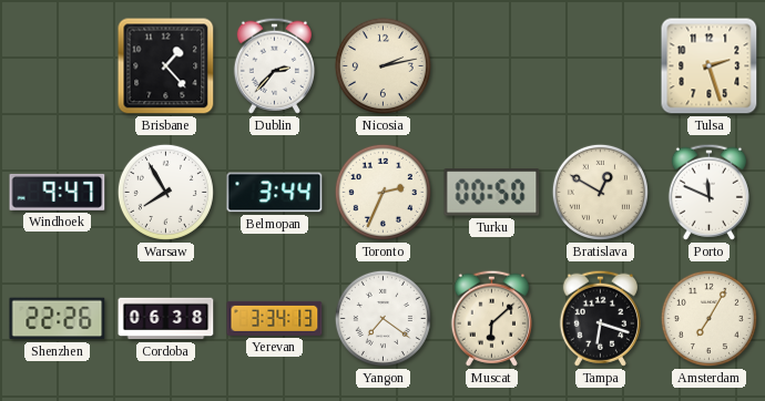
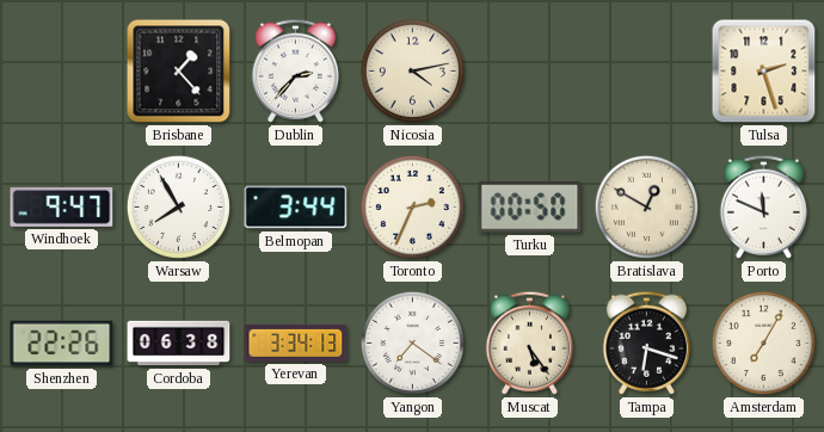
Nicosia: 2:13 -> 4:13
Muscat: 6:08 -> 5:24
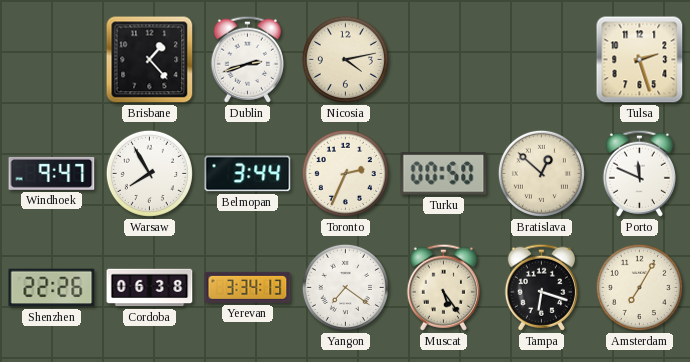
Dublin: 2:37 -> 2:42
Bratislava: 12:50 -> 12:52
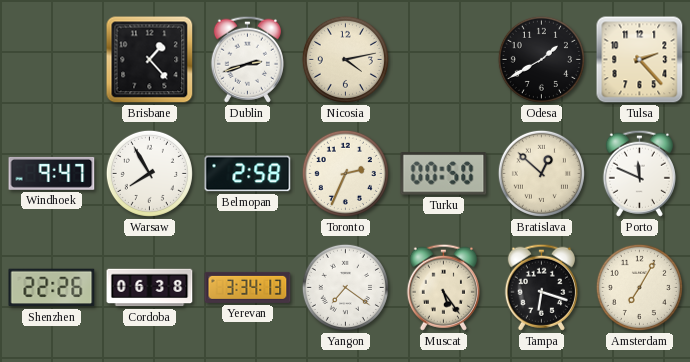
Odesa: none -> 1:40
Tulsa: 2:27 -> 2:23
Belmopan: 3:44 -> 2:58
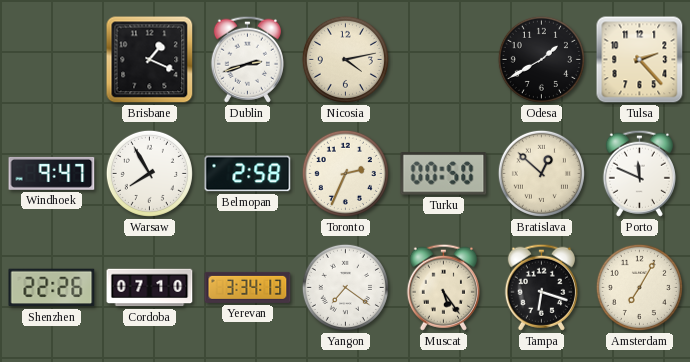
Brisbane: 1:23 -> 1:19
Cordoba: 06:38 -> 07:10
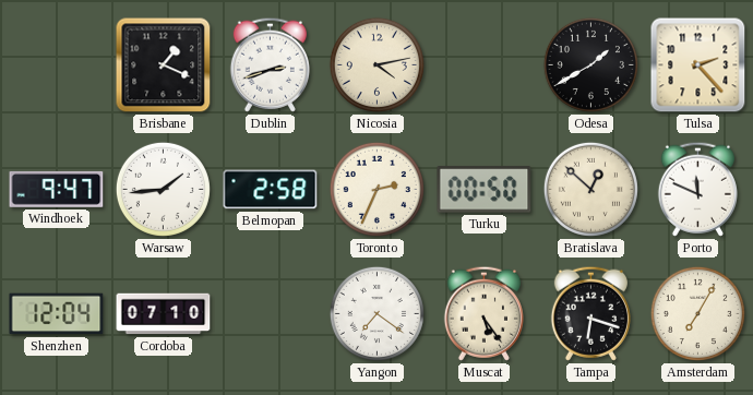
Warsaw: 7:55 -> 1:44
Shenzhen: 22:26 -> 12:04
Yerevan: 3:34 -> none
